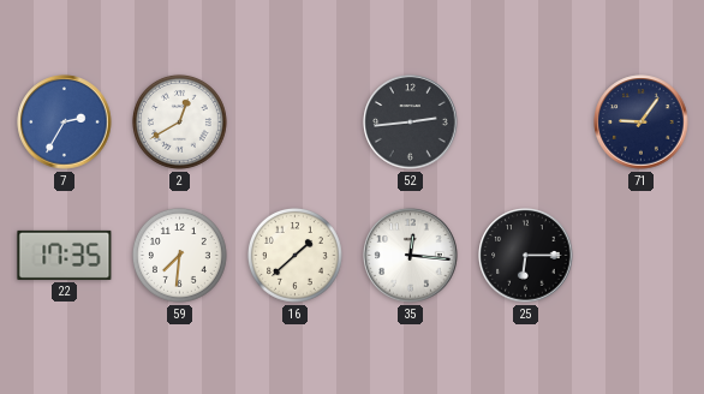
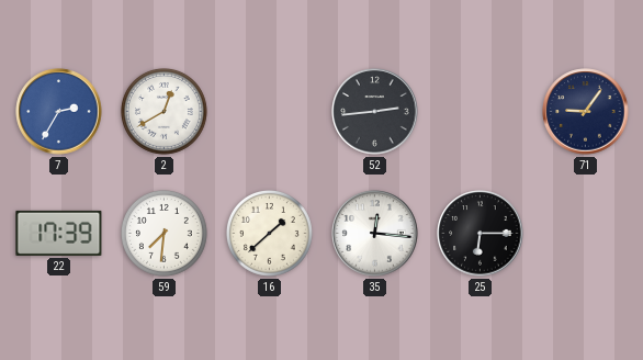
22: 17:35 -> 17:39
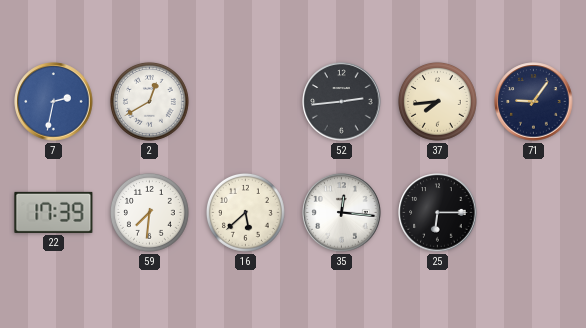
7: 2:35 -> 2:32
37: none -> 7:44
16: 1:38 -> 5:38
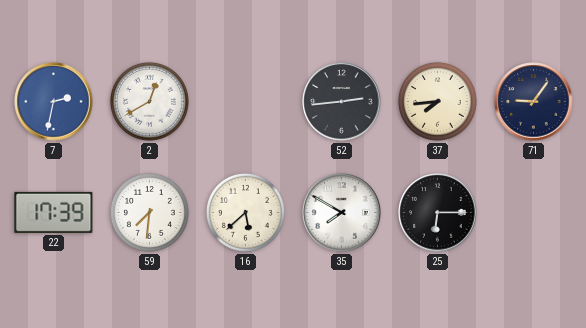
35: 12:16 -> 7:50
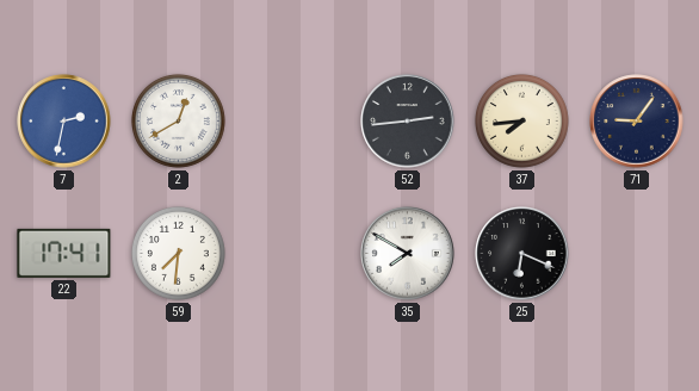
22: 17:39 -> 17:41
16: 5:38 -> none
25: 6:15 -> 6:19
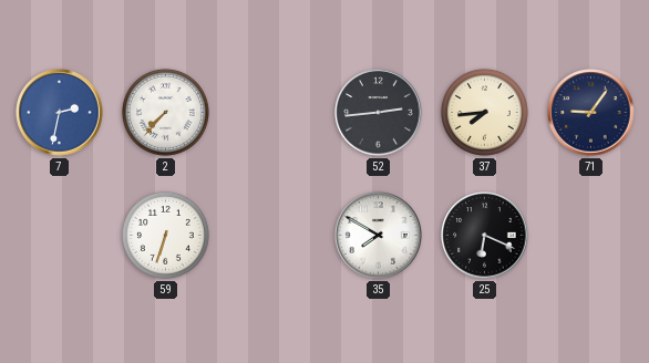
2: 12:40 -> 7:37
22: 17:41 -> none
59: 7:31 -> 6:33
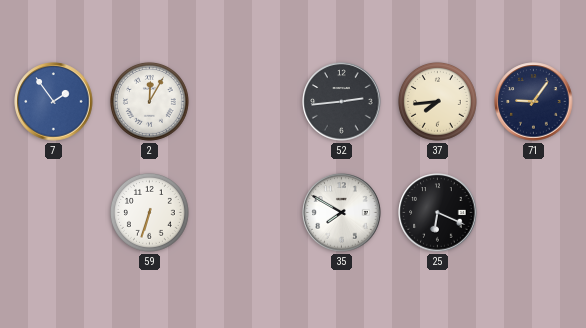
7: 2:32 -> 1:54
2: 7:37 -> 12:05
